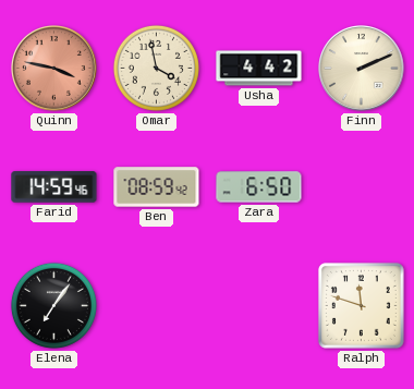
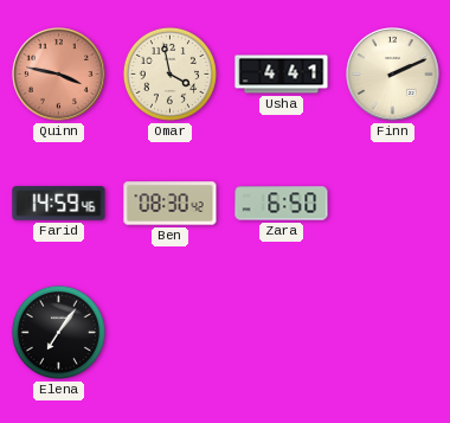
Usha: 4:42 -> 4:41
Ben: 08:59 -> 08:30
Ralph: 11:48 -> none
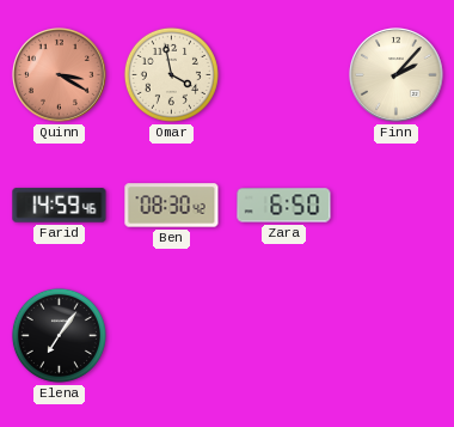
Quinn: 3:47 -> 3:20
Usha: 4:41 -> none
Finn: 2:11 -> 2:07
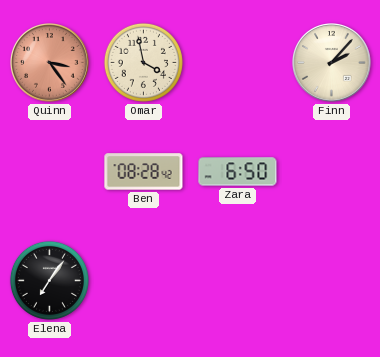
Quinn: 3:20 -> 3:24
Farid: 14:59 -> none
Ben: 08:30 -> 08:28
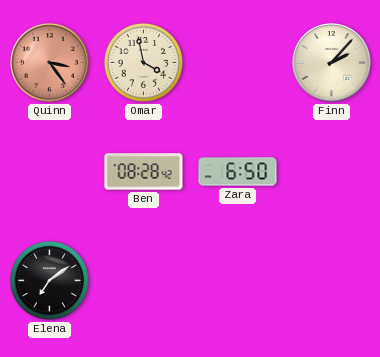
Elena: 7:06 -> 7:09
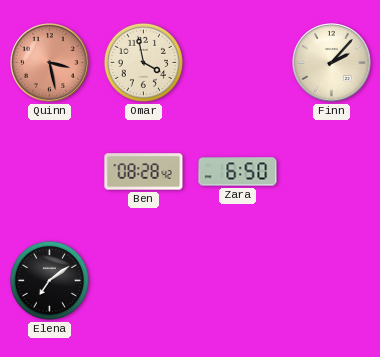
Quinn: 3:24 -> 3:28
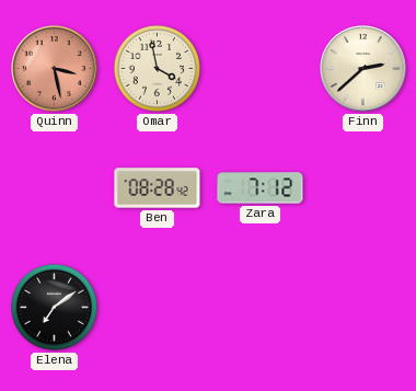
Finn: 2:07 -> 2:38
Zara: 6:50 -> 7:12
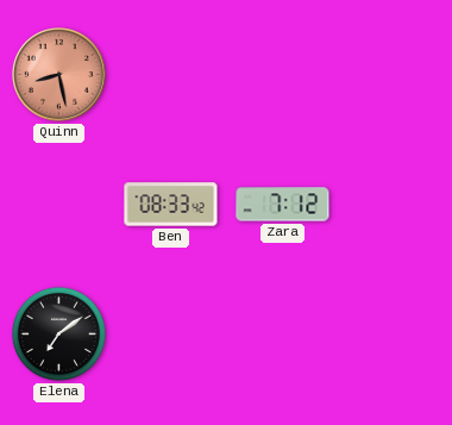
Quinn: 3:28 -> 8:28
Omar: 3:58 -> none
Finn: 2:38 -> none
Ben: 08:28 -> 08:33
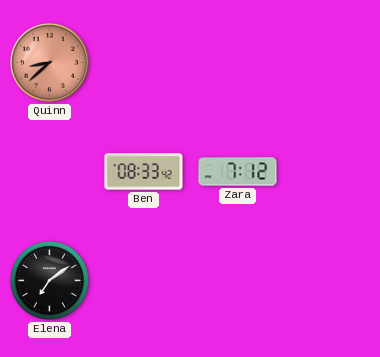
Quinn: 8:28 -> 8:38
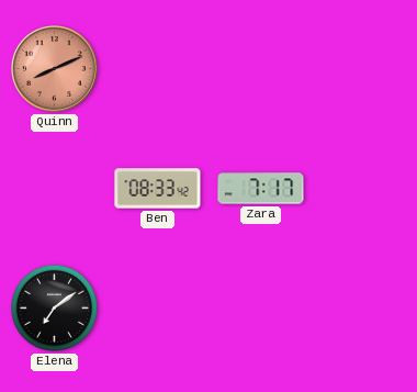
Quinn: 8:38 -> 8:11
Zara: 7:12 -> 7:17
